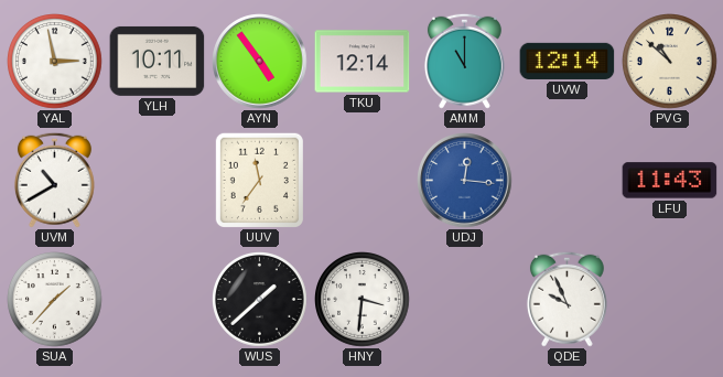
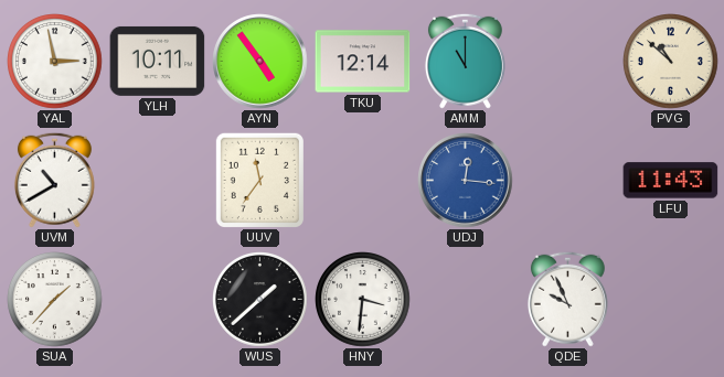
UVW: 12:14 -> none
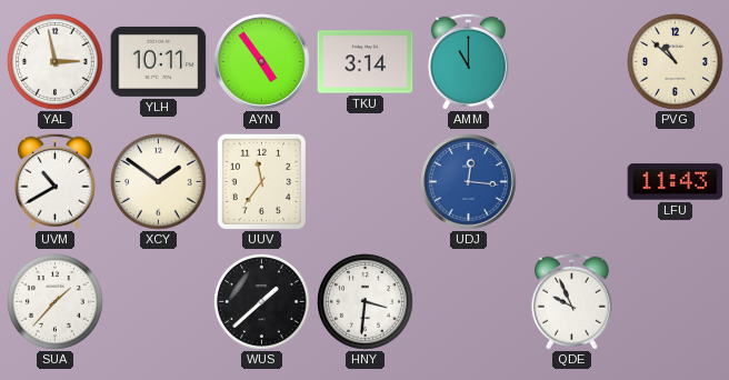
TKU: 12:14 -> 3:14
XCY: none -> 1:51
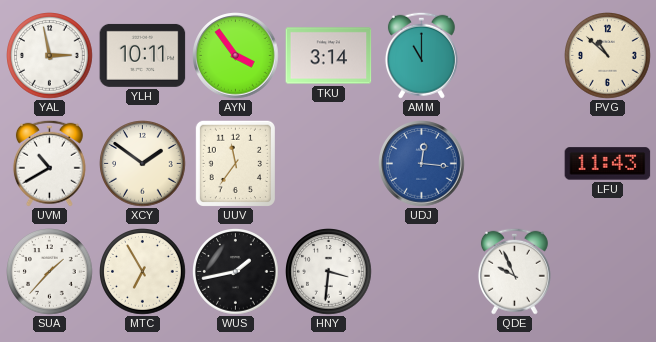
AYN: 4:54 -> 3:54
MTC: none -> 6:55
WUS: 1:38 -> 1:43
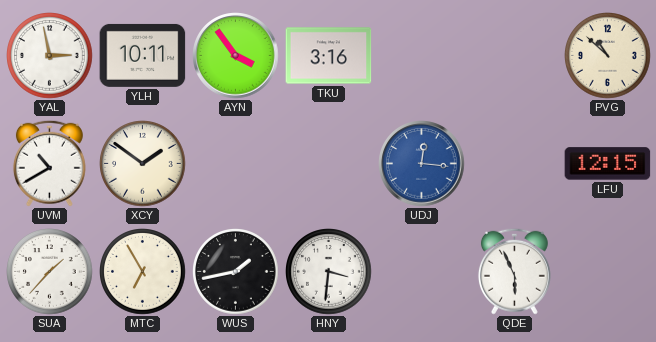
TKU: 3:14 -> 3:16
AMM: 11:00 -> none
UUV: 11:36 -> none
LFU: 11:43 -> 12:15
QDE: 9:56 -> 5:56
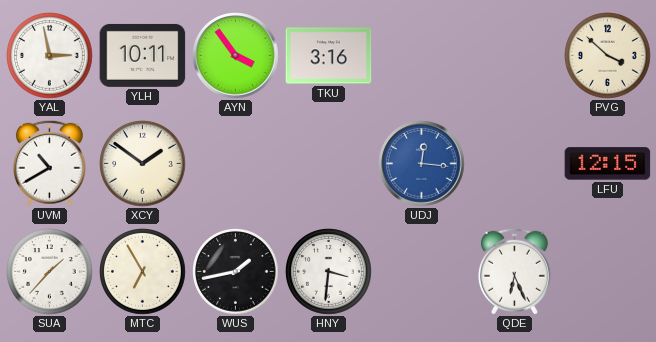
PVG: 10:52 -> 3:52
QDE: 5:56 -> 6:26
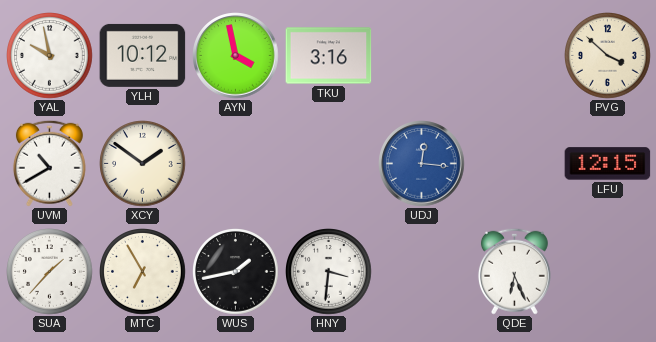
YAL: 2:58 -> 9:58
YLH: 10:11 -> 10:12
AYN: 3:54 -> 3:58
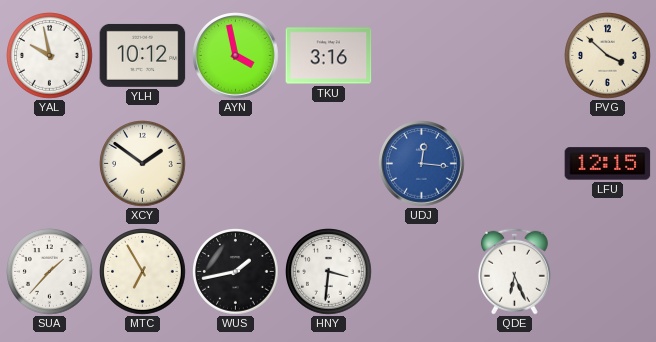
UVM: 10:40 -> none
